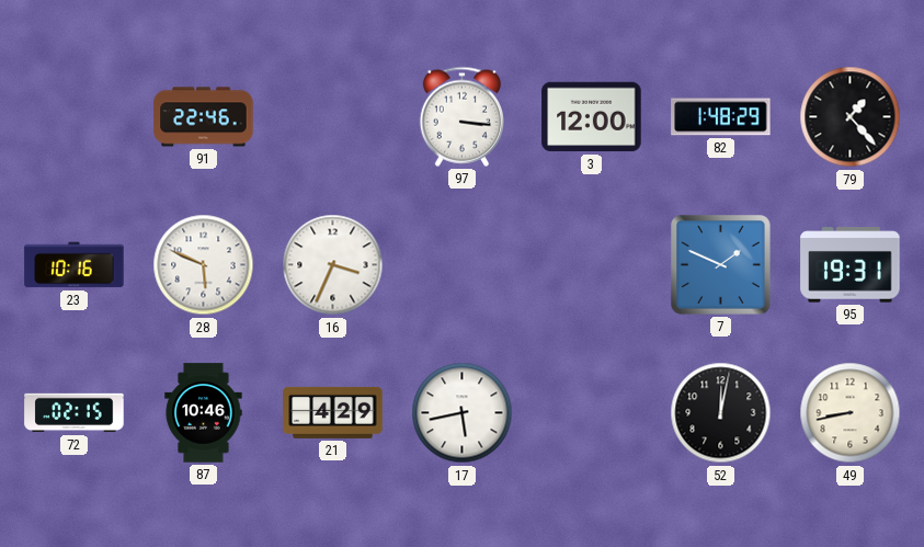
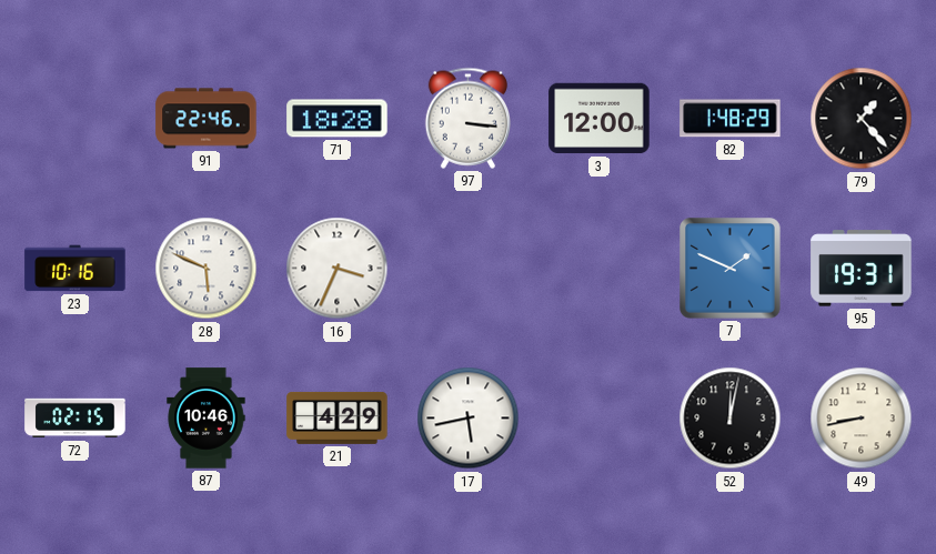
71: none -> 18:28
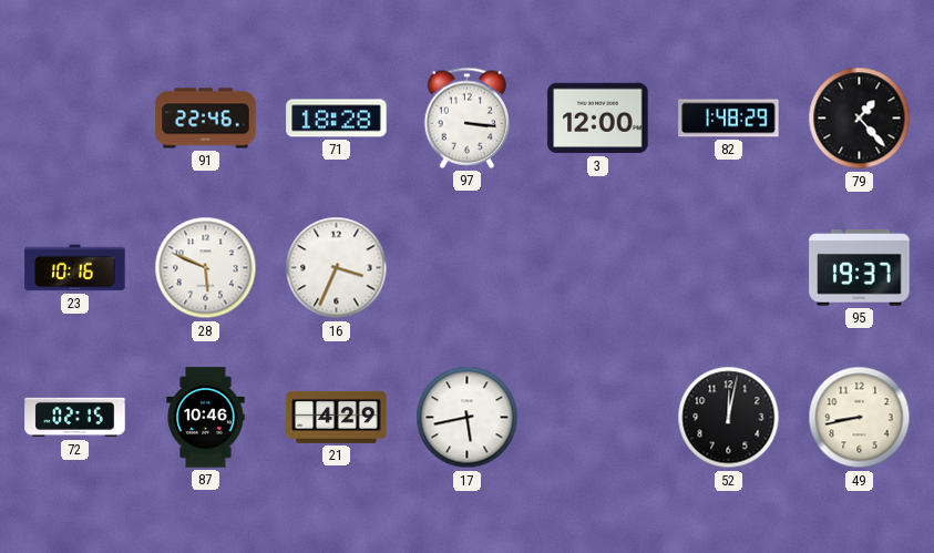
7: 1:49 -> none
95: 19:31 -> 19:37
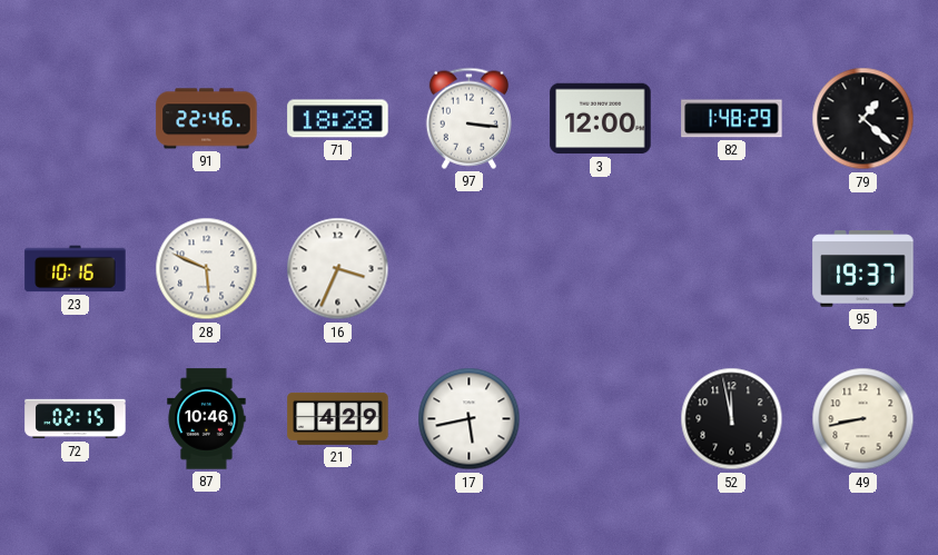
79: 1:23 -> 1:22
52: 12:02 -> 11:58
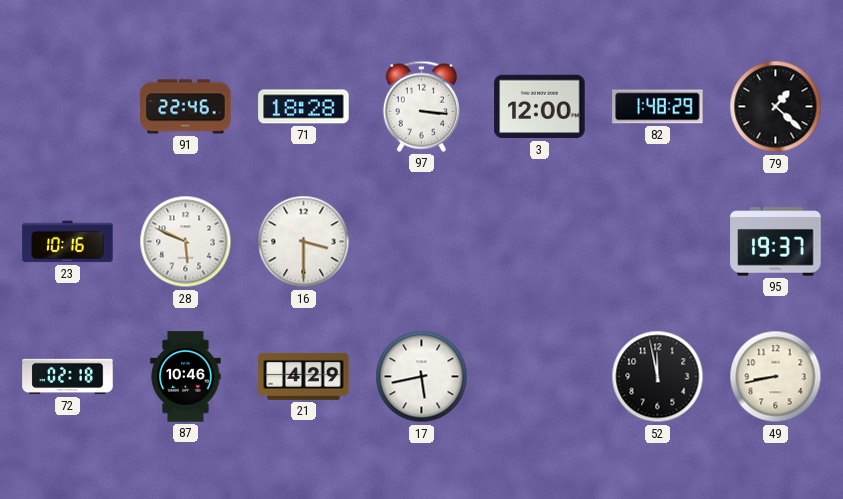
16: 3:34 -> 3:30
72: 02:15 -> 02:18
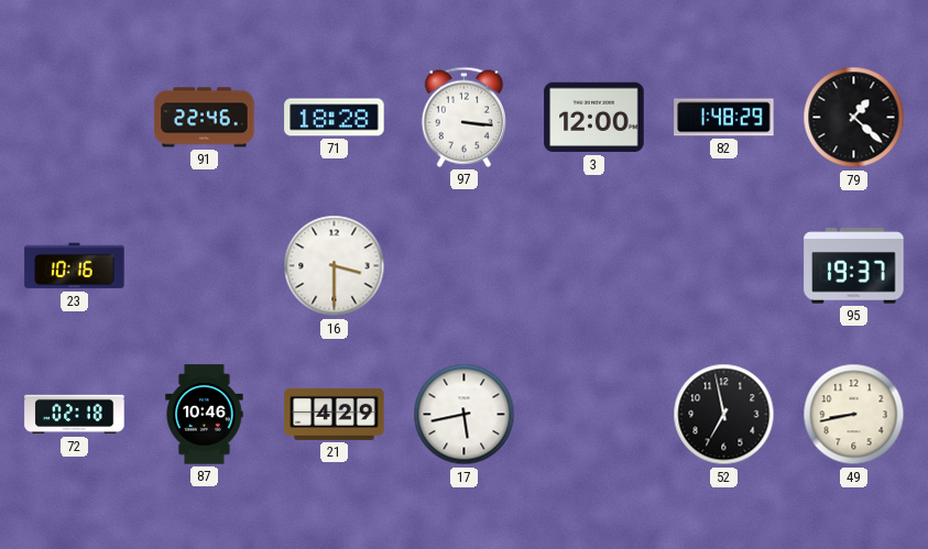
28: 5:49 -> none
52: 11:58 -> 6:58
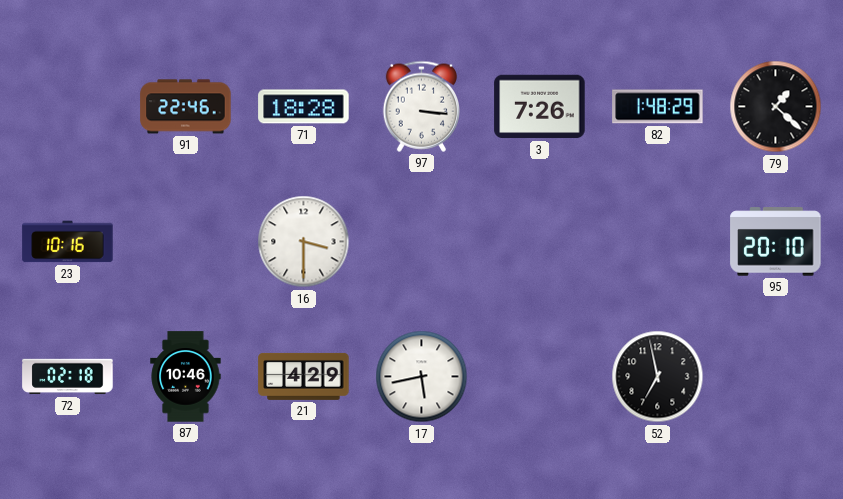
3: 12:00 -> 7:26
95: 19:37 -> 20:10
49: 8:43 -> none
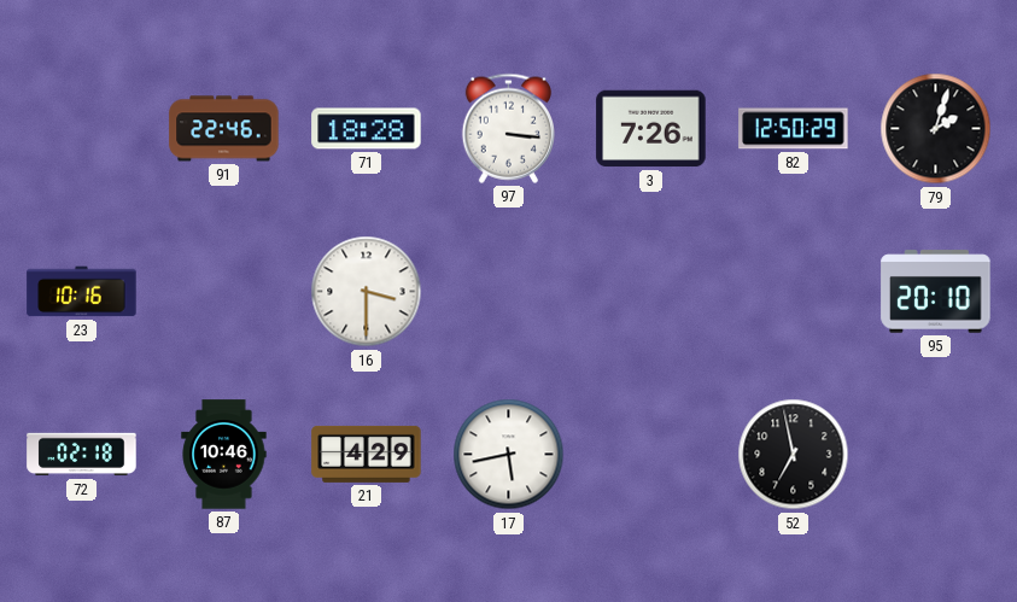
82: 1:48 -> 12:50
79: 1:22 -> 2:03
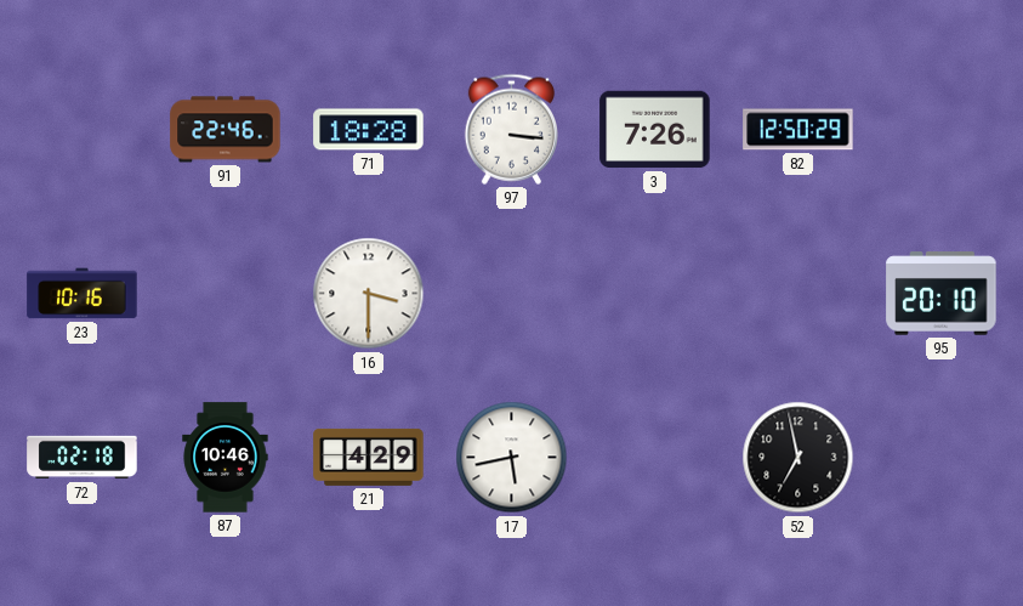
79: 2:03 -> none
